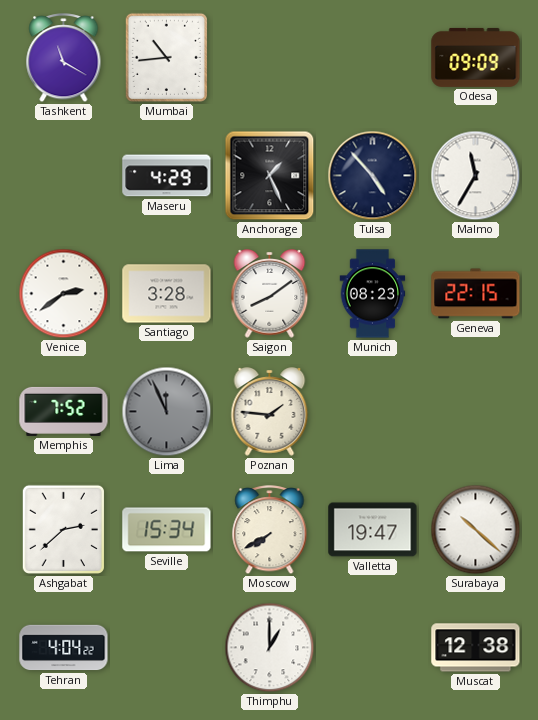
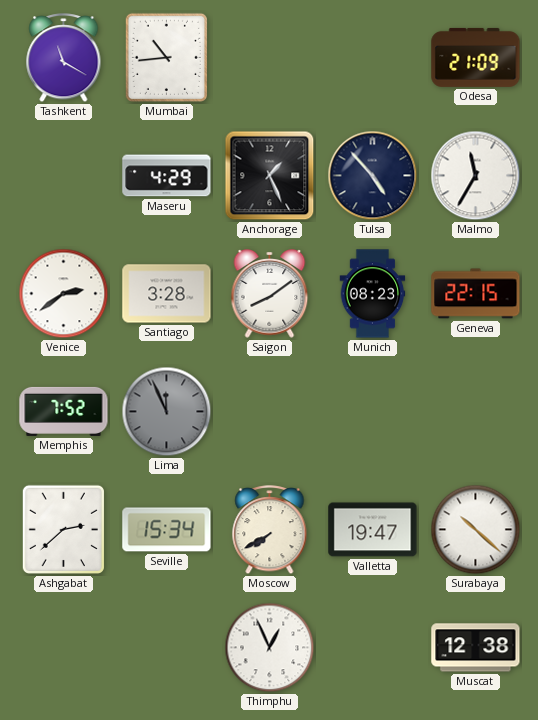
Odesa: 09:09 -> 21:09
Poznan: 1:46 -> none
Tehran: 4:04 -> none
Thimphu: 1:00 -> 12:56
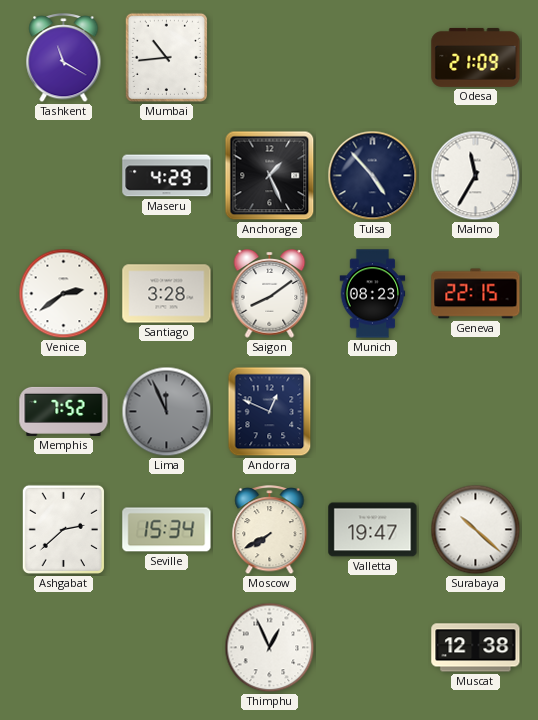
Andorra: none -> 12:49
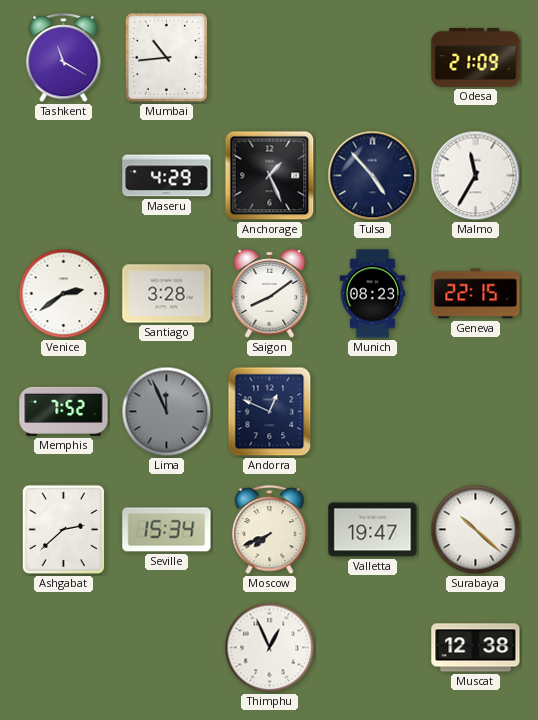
Moscow: 7:40 -> 7:41
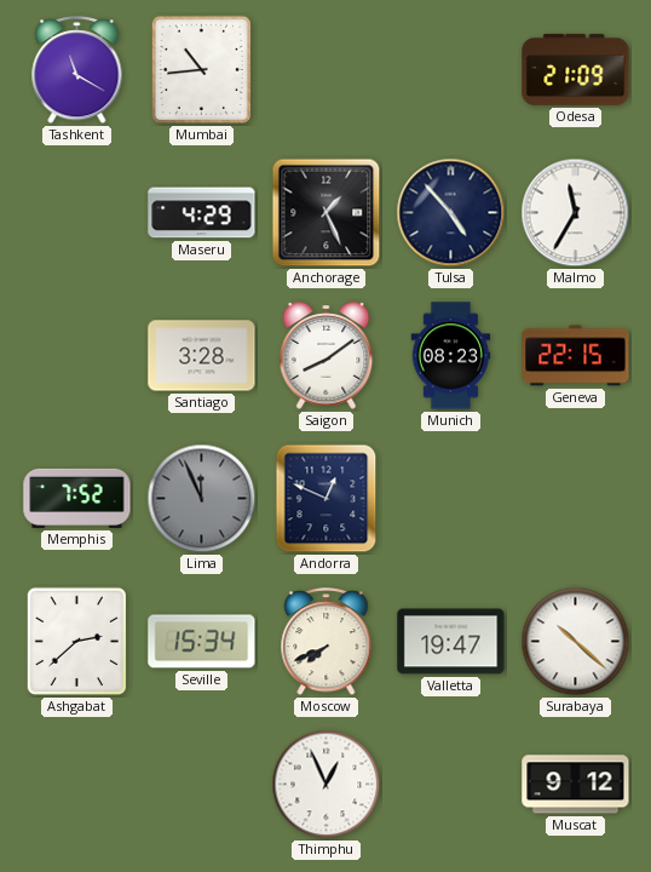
Venice: 2:39 -> none
Muscat: 12:38 -> 9:12
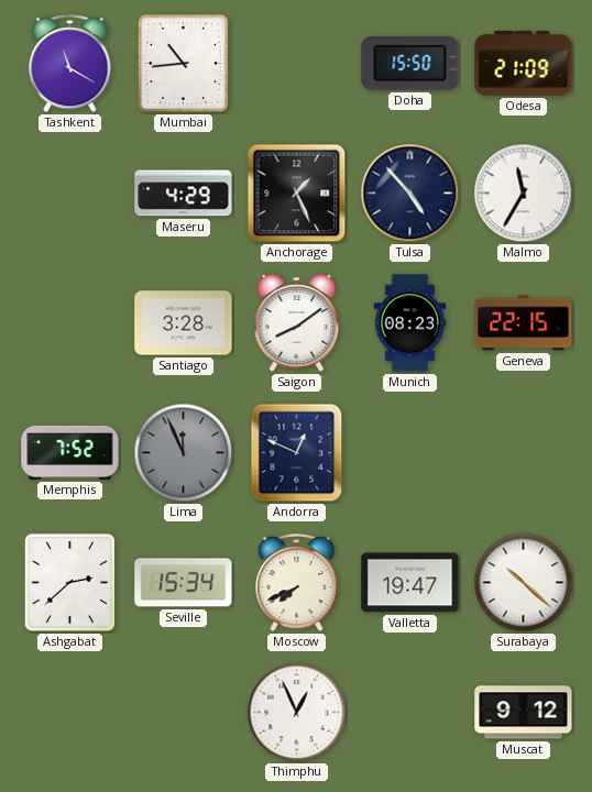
Doha: none -> 15:50
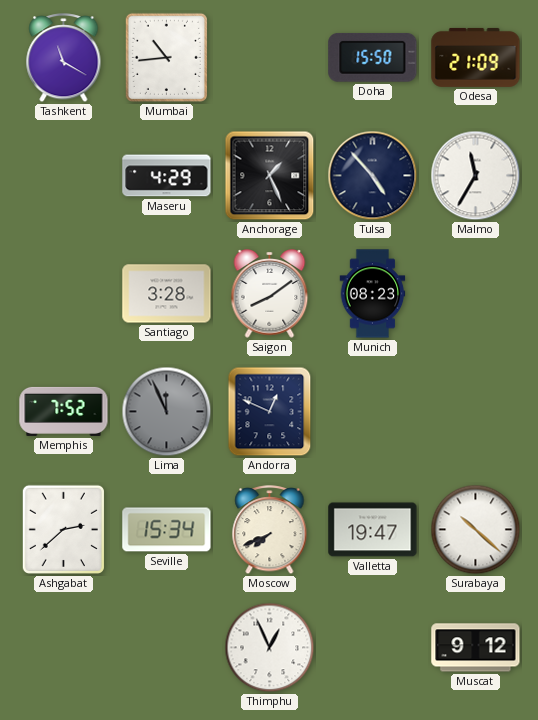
Geneva: 22:15 -> none
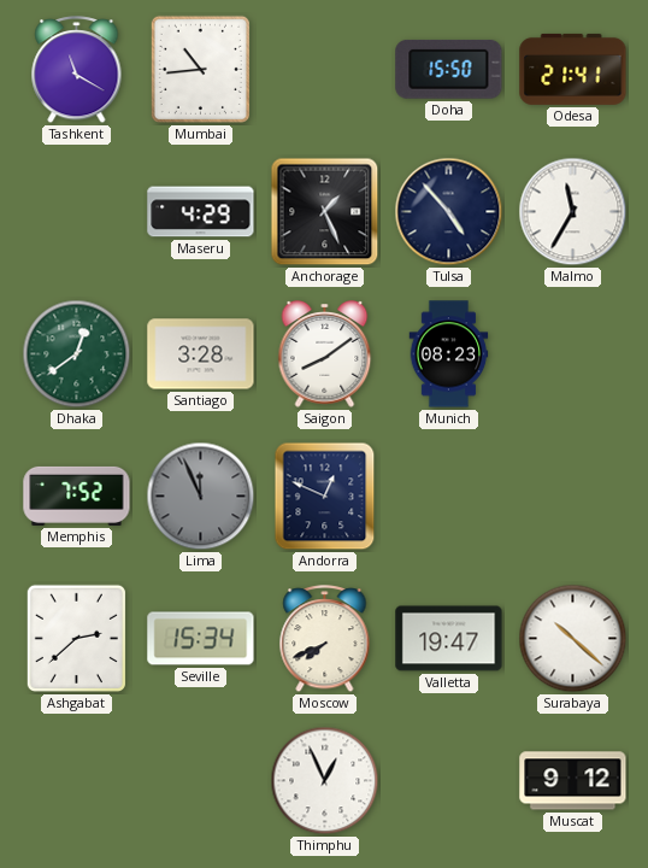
Odesa: 21:09 -> 21:41
Dhaka: none -> 12:39
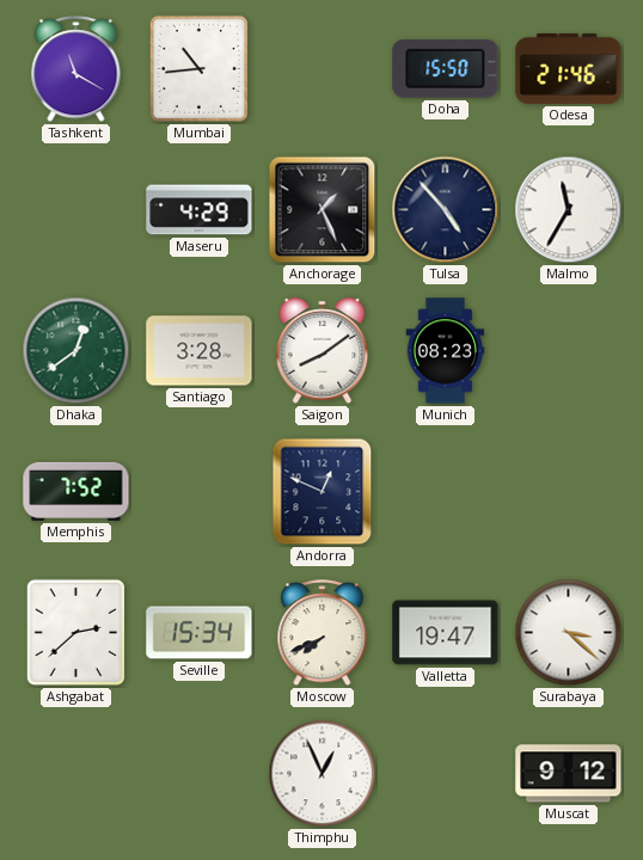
Odesa: 21:41 -> 21:46
Lima: 11:56 -> none
Surabaya: 10:22 -> 3:22
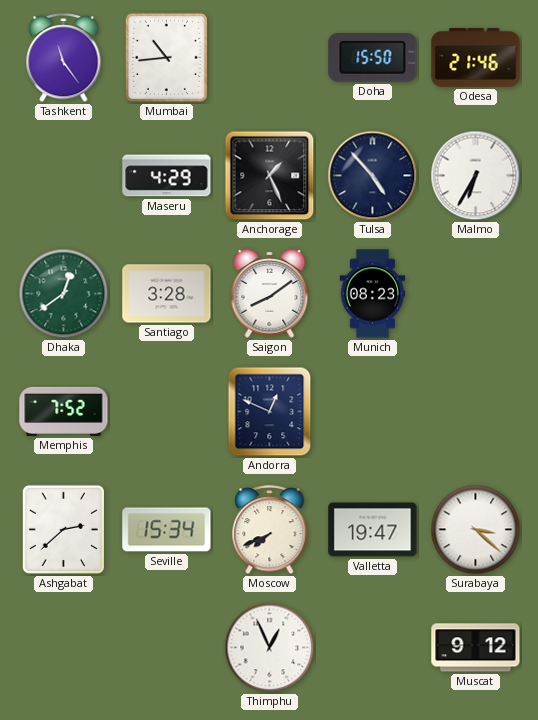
Tashkent: 11:20 -> 11:24
Malmo: 11:35 -> 6:35
